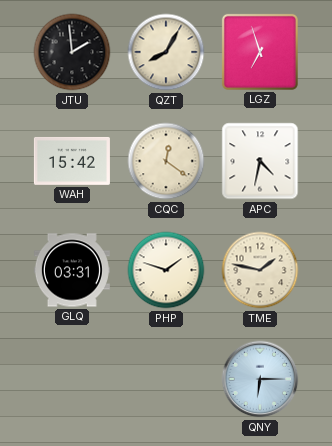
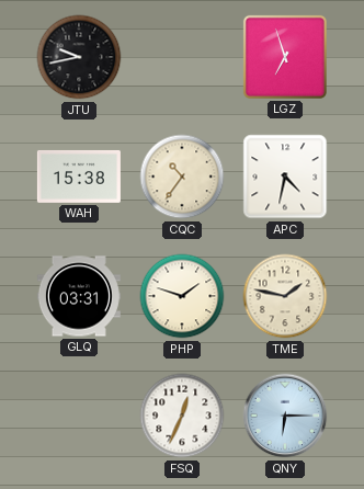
JTU: 1:59 -> 9:43
QZT: 8:05 -> none
WAH: 15:42 -> 15:38
CQC: 12:21 -> 10:36
FSQ: none -> 12:34
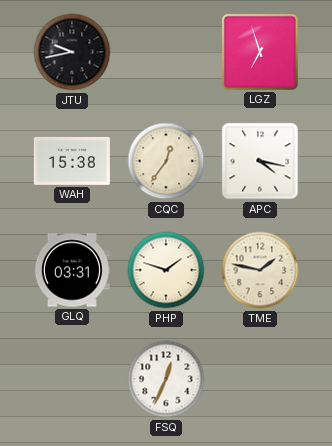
CQC: 10:36 -> 12:36
APC: 4:32 -> 4:17
QNY: 6:15 -> none
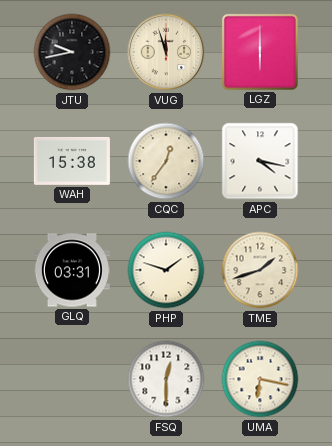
VUG: none -> 11:57
LGZ: 6:57 -> 6:00
TME: 1:47 -> 1:42
FSQ: 12:34 -> 12:30
UMA: none -> 6:17
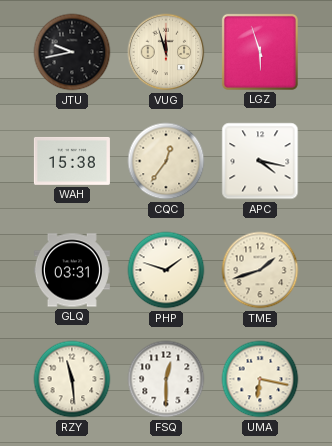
LGZ: 6:00 -> 5:57
RZY: none -> 11:29
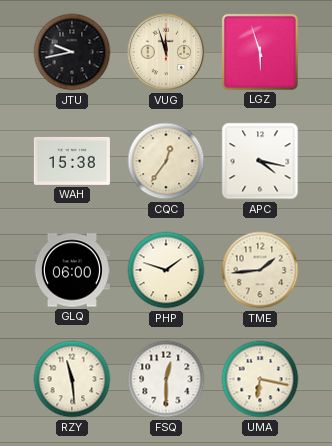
GLQ: 03:31 -> 06:00
TME: 1:42 -> 1:44
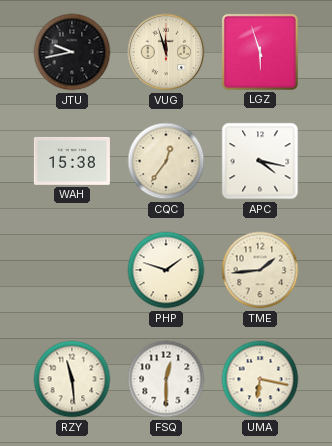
GLQ: 06:00 -> none
